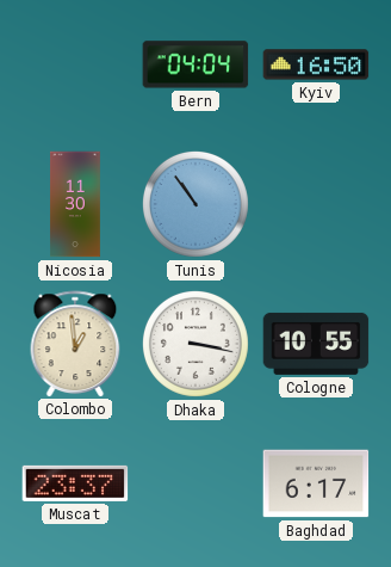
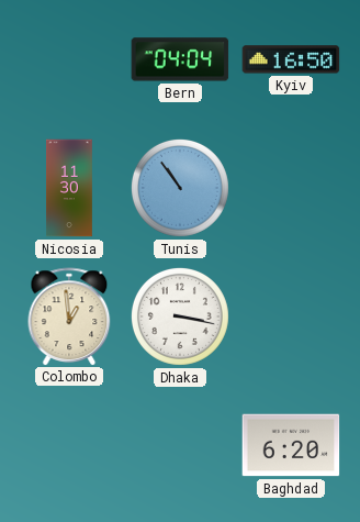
Cologne: 10:55 -> none
Muscat: 23:37 -> none
Baghdad: 6:17 -> 6:20
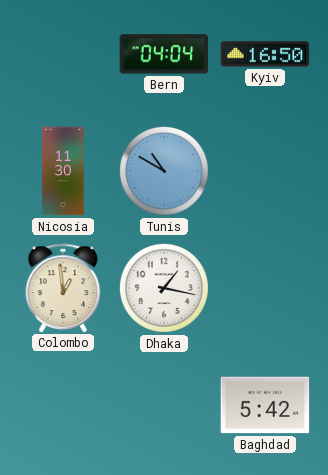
Tunis: 10:54 -> 10:50
Dhaka: 3:17 -> 1:17
Baghdad: 6:20 -> 5:42
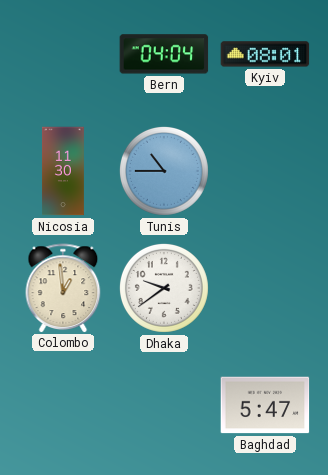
Kyiv: 16:50 -> 08:01
Tunis: 10:50 -> 10:45
Dhaka: 1:17 -> 9:39
Baghdad: 5:42 -> 5:47
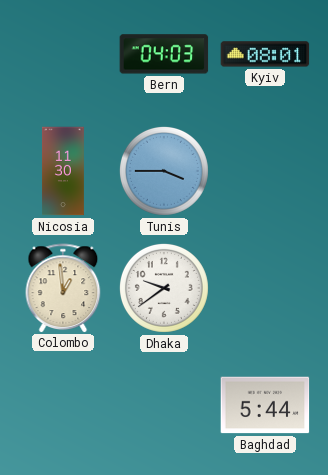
Bern: 04:04 -> 04:03
Tunis: 10:45 -> 3:45
Baghdad: 5:47 -> 5:44
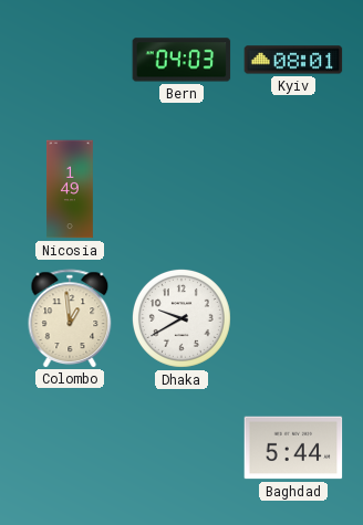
Nicosia: 11:30 -> 1:49
Tunis: 3:45 -> none
Dhaka: 9:39 -> 9:40
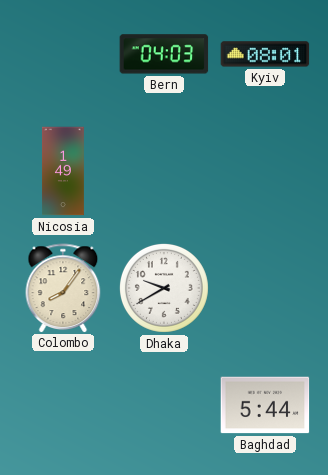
Colombo: 12:59 -> 8:06
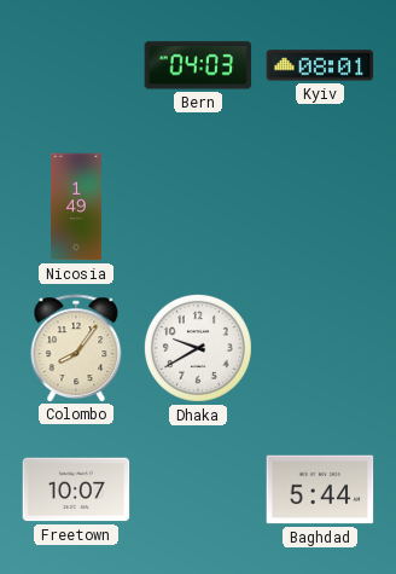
Freetown: none -> 10:07
